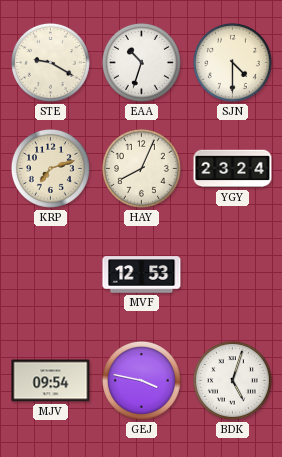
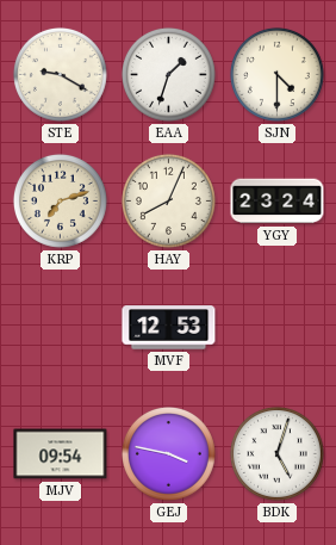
EAA: 10:33 -> 1:33
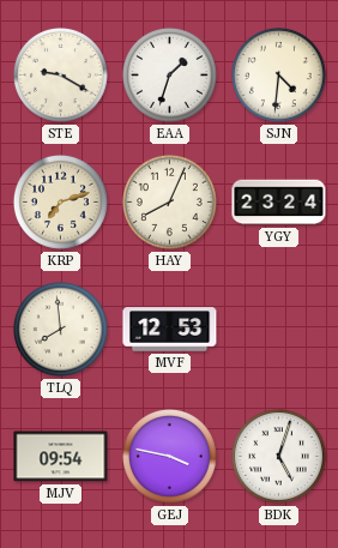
SJN: 4:30 -> 4:31
TLQ: none -> 7:59
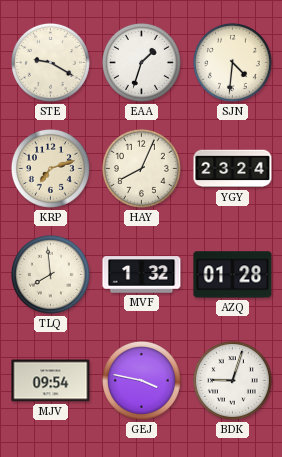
MVF: 12:53 -> 1:32
AZQ: none -> 01:28
BDK: 5:03 -> 9:03
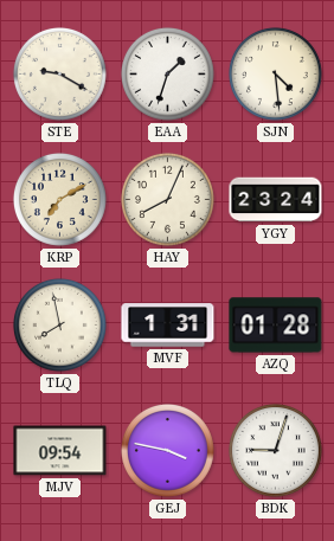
SJN: 4:31 -> 4:29
KRP: 7:12 -> 7:10
TLQ: 7:59 -> 7:58
MVF: 1:32 -> 1:31
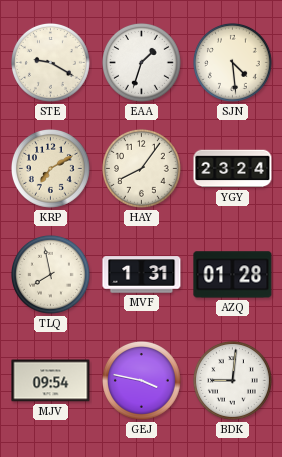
HAY: 8:04 -> 8:06
BDK: 9:03 -> 9:01
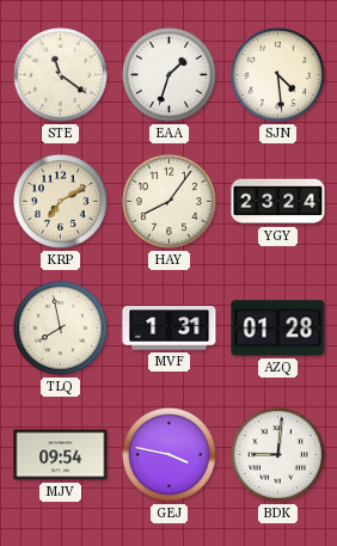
STE: 9:20 -> 11:21
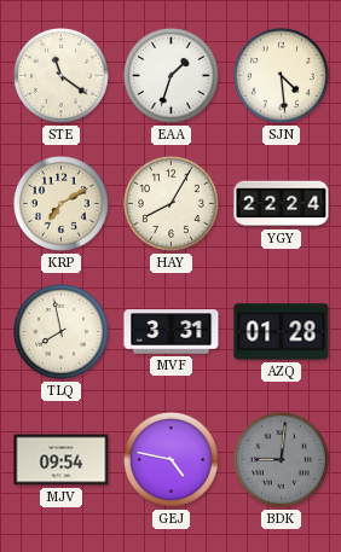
HAY: 8:06 -> 8:05
YGY: 23:24 -> 22:24
MVF: 1:31 -> 3:31
GEJ: 3:47 -> 4:47
BDK dial: white -> grey
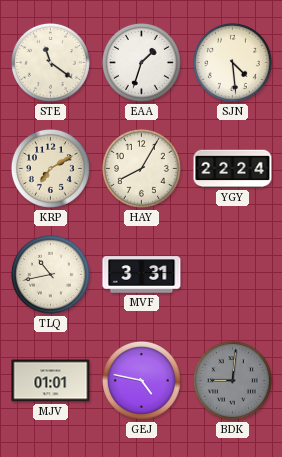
TLQ: 7:58 -> 10:43
AZQ: 01:28 -> none
MJV: 09:54 -> 01:01
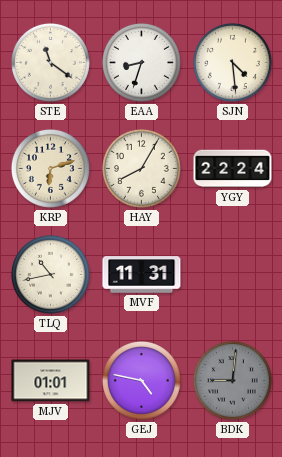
EAA: 1:33 -> 8:33
KRP: 7:10 -> 6:12
MVF: 3:31 -> 11:31
